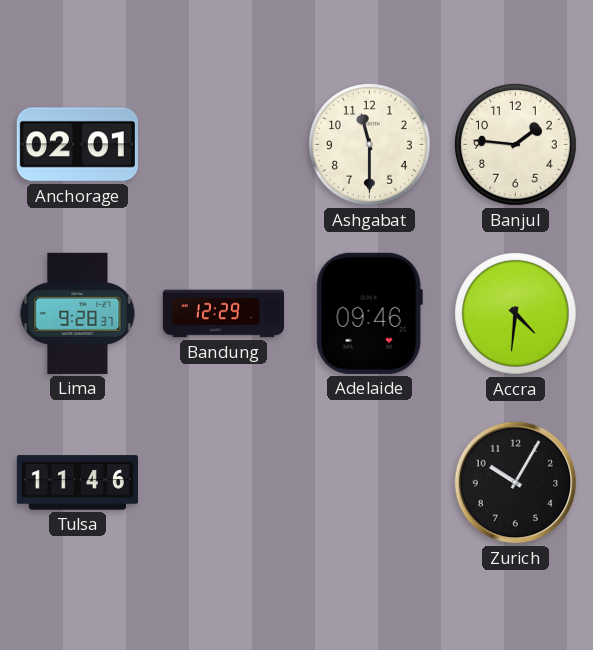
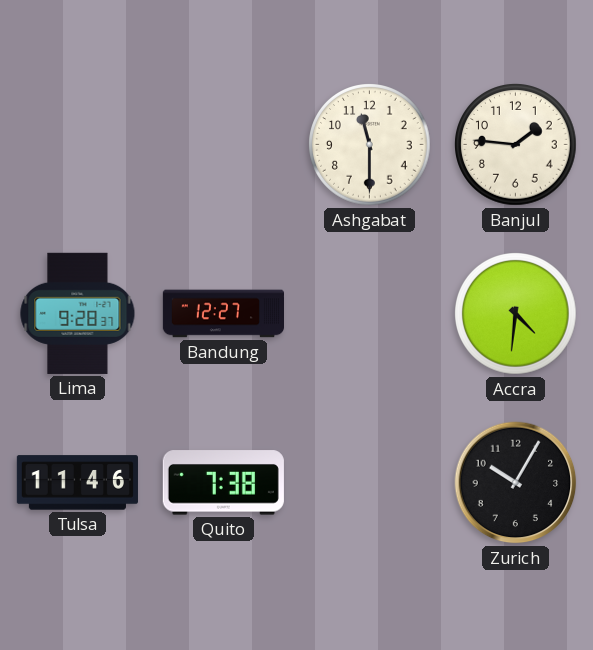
Anchorage: 02:01 -> none
Bandung: 12:29 -> 12:27
Adelaide: 09:46 -> none
Quito: none -> 7:38
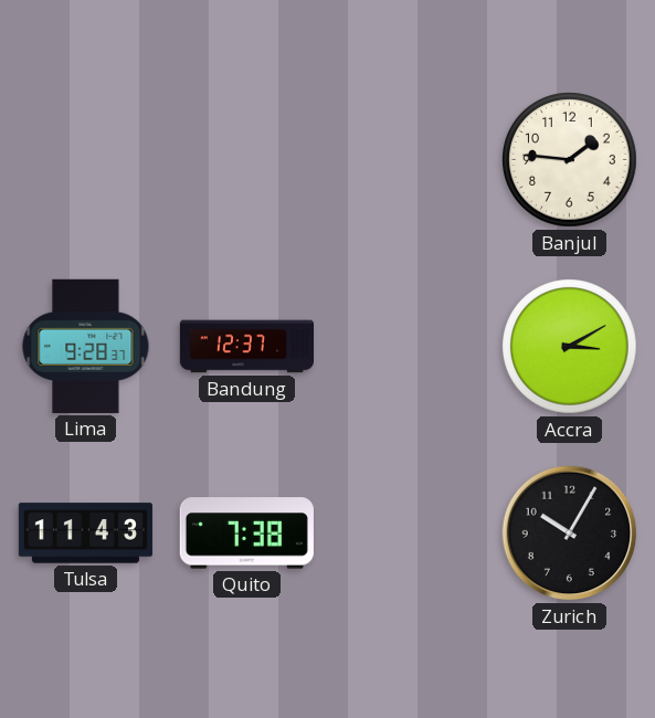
Ashgabat: 11:30 -> none
Bandung: 12:27 -> 12:37
Accra: 4:31 -> 3:10
Tulsa: 11:46 -> 11:43
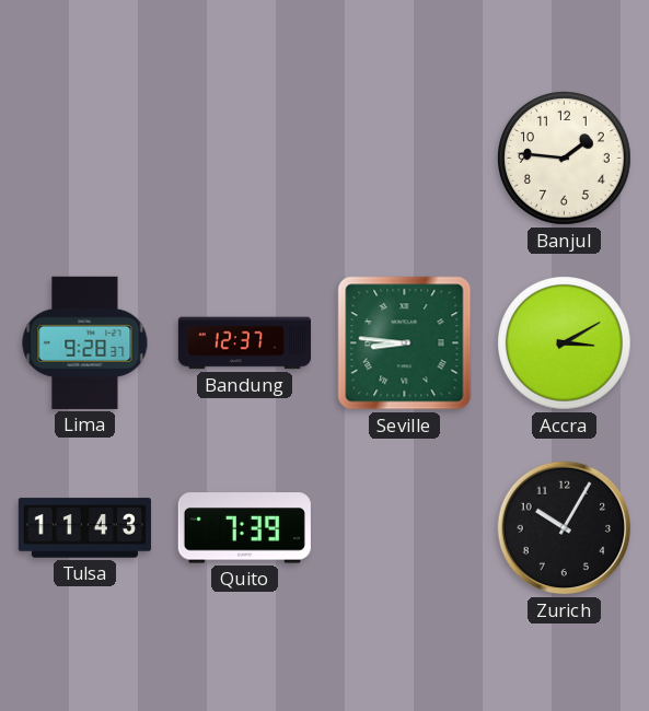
Seville: none -> 8:46
Quito: 7:38 -> 7:39
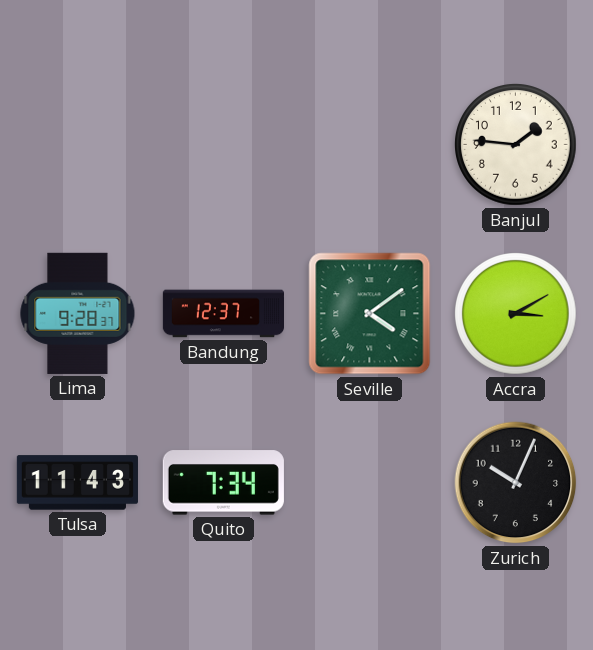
Seville: 8:46 -> 4:09
Quito: 7:39 -> 7:34
Zurich: 10:05 -> 10:04
